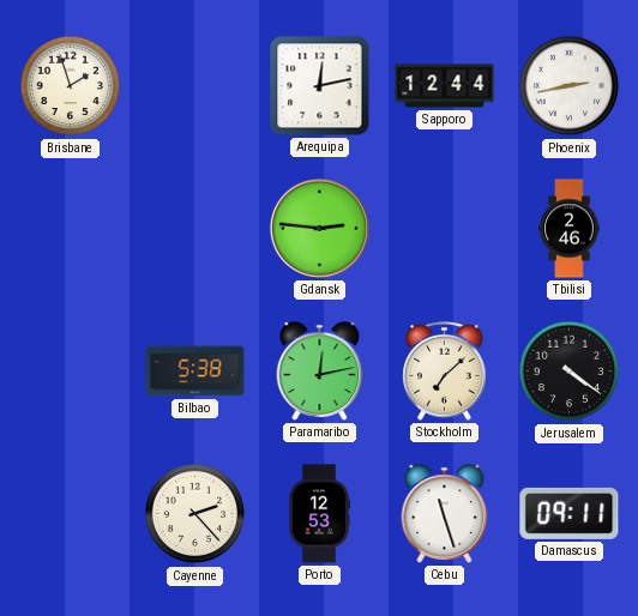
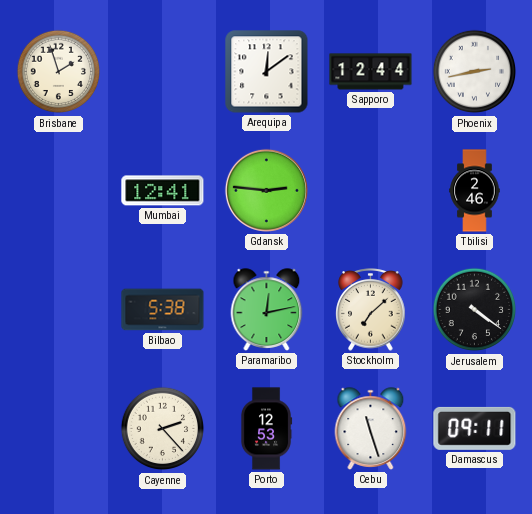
Arequipa: 12:13 -> 12:09
Mumbai: none -> 12:41
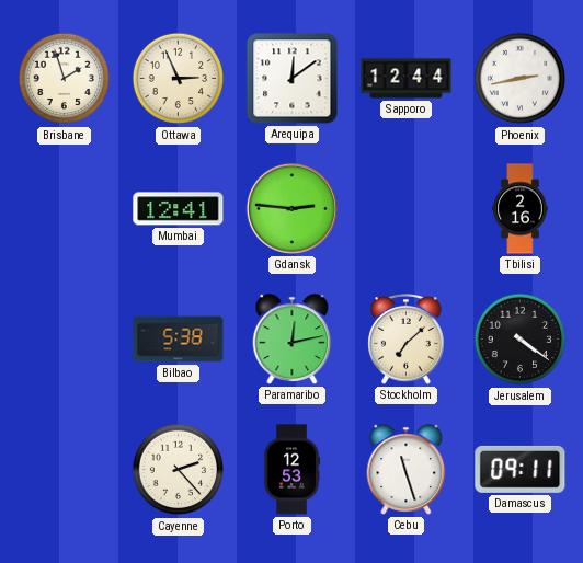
Ottawa: none -> 2:56
Tbilisi: 2:46 -> 2:16
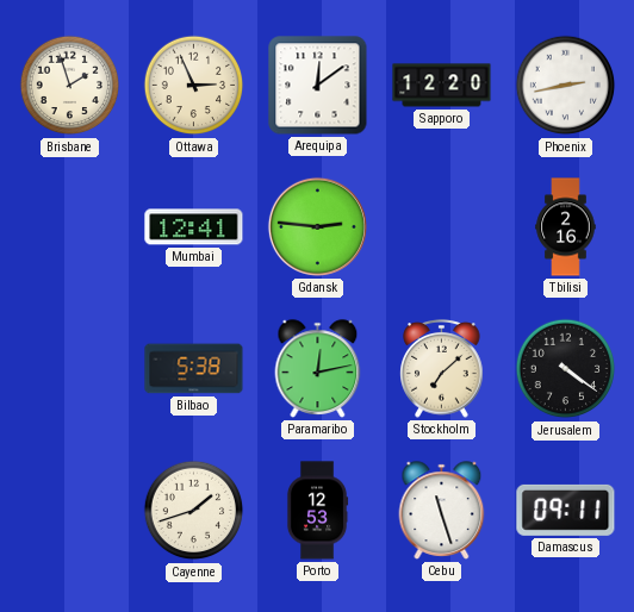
Sapporo: 12:44 -> 12:20
Cayenne: 2:23 -> 1:42
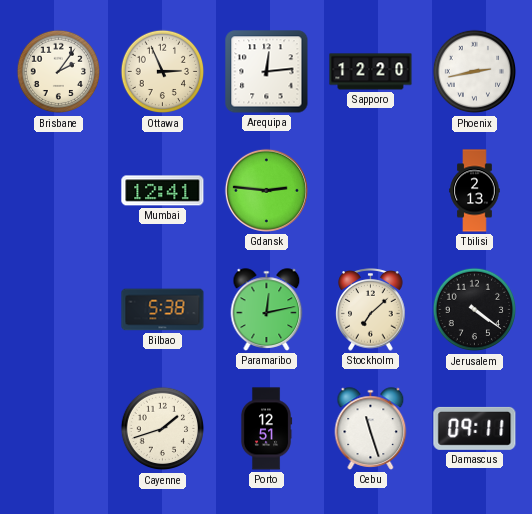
Brisbane: 1:57 -> 2:06
Arequipa: 12:09 -> 12:14
Tbilisi: 2:16 -> 2:13
Porto: 12:53 -> 12:51
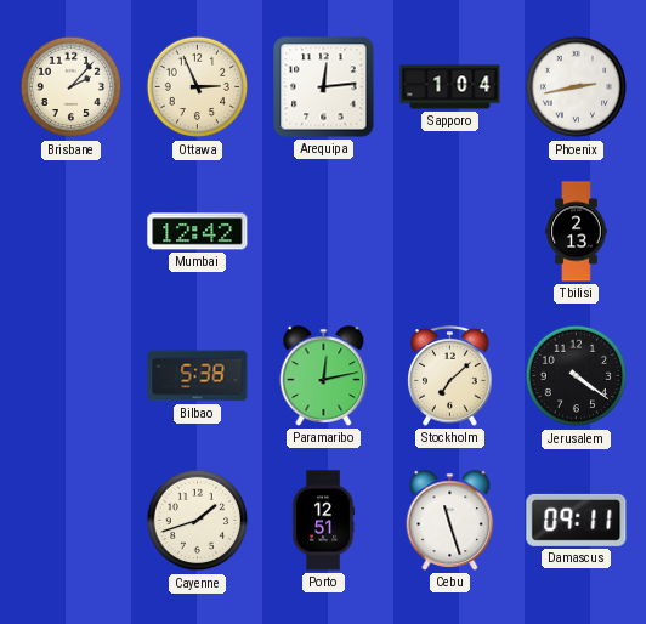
Brisbane: 2:06 -> 2:07
Sapporo: 12:20 -> 1:04
Mumbai: 12:41 -> 12:42
Gdansk: 2:46 -> none
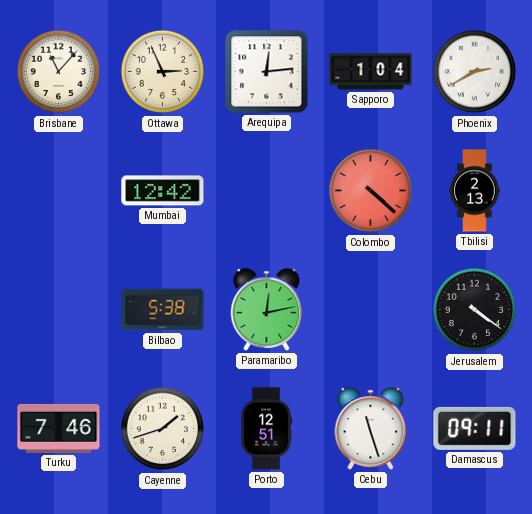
Brisbane: 2:07 -> 11:07
Phoenix: 2:43 -> 2:40
Colombo: none -> 4:22
Stockholm: 7:08 -> none
Turku: none -> 7:46
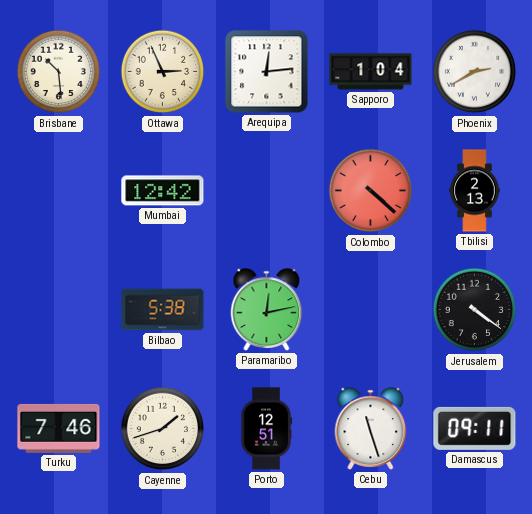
Brisbane: 11:07 -> 10:29
